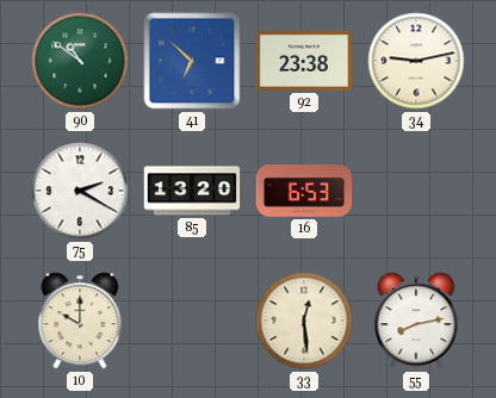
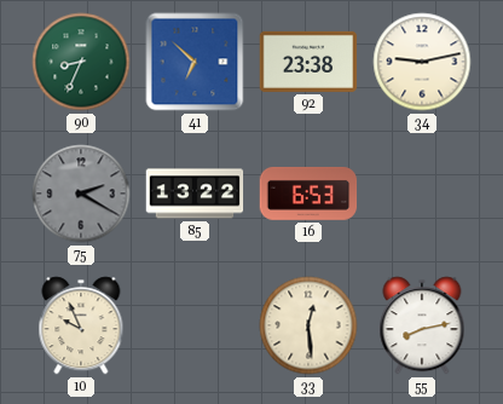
90: 10:51 -> 8:34
75 dial: white -> grey
85: 13:20 -> 13:22
10: 10:00 -> 9:56
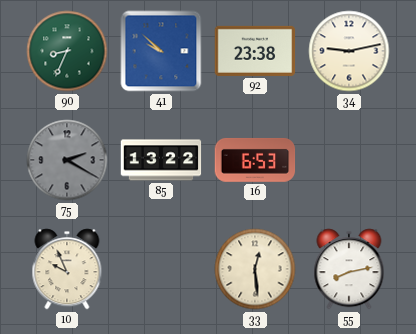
41: 6:52 -> 9:52
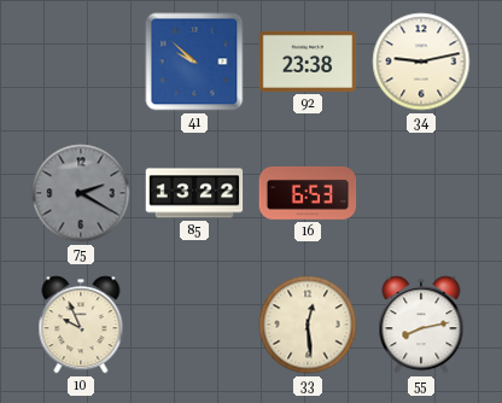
90: 8:34 -> none
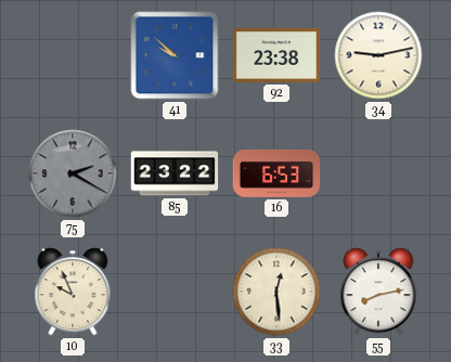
85: 13:22 -> 23:22
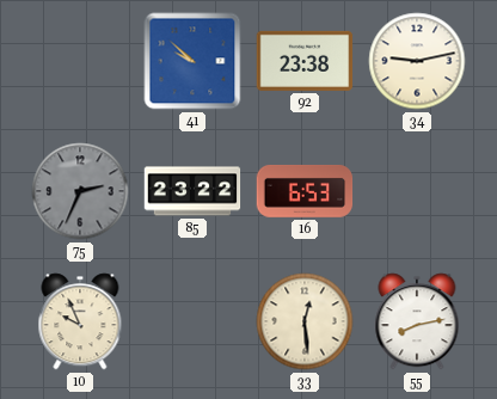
75: 2:20 -> 2:34
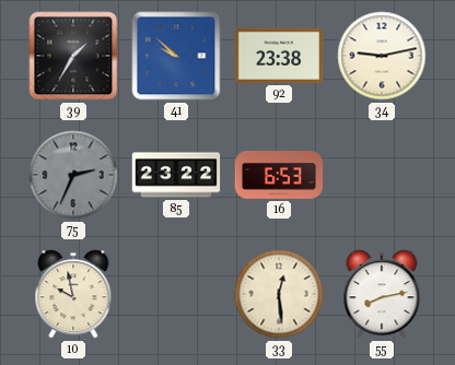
39: none -> 1:35
10: 9:56 -> 9:58
